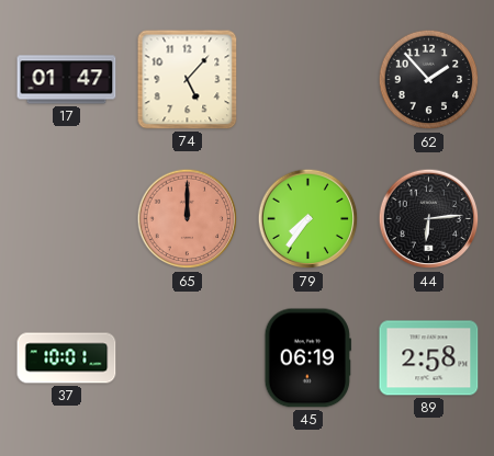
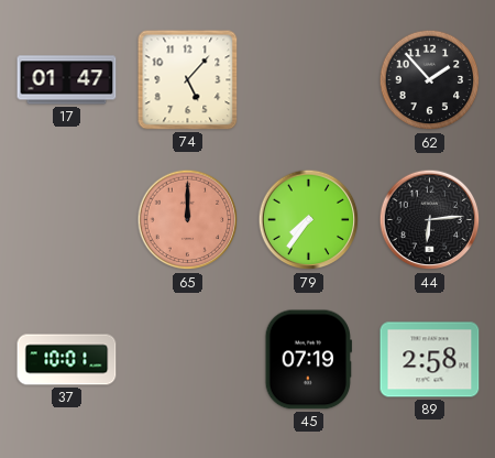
45: 06:19 -> 07:19
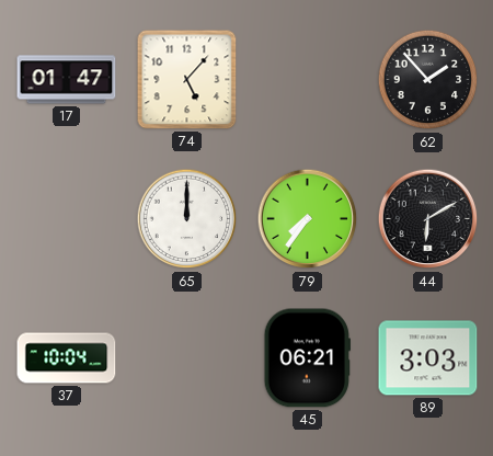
65 dial: salmon -> white
44: 6:14 -> 6:10
37: 10:01 -> 10:04
45: 07:19 -> 06:21
89: 2:58 -> 3:03
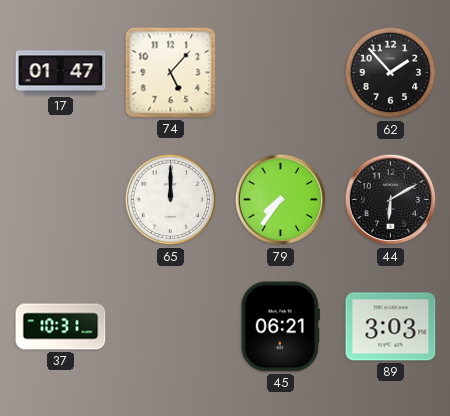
37: 10:04 -> 10:31
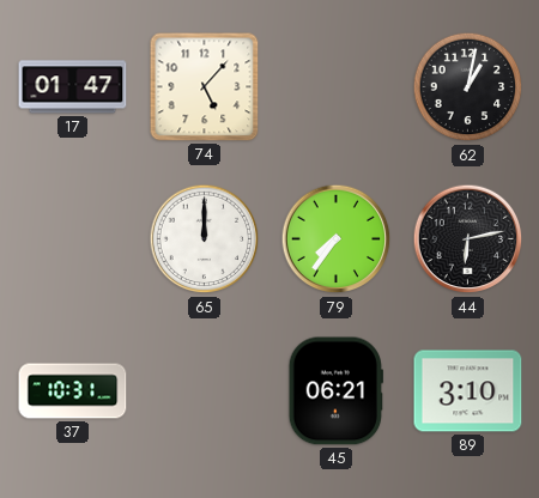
62: 1:53 -> 1:02
44: 6:10 -> 6:13
89: 3:03 -> 3:10
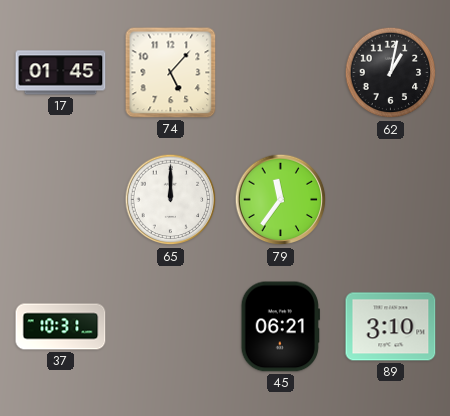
17: 01:47 -> 01:45
79: 7:36 -> 11:36
44: 6:13 -> none
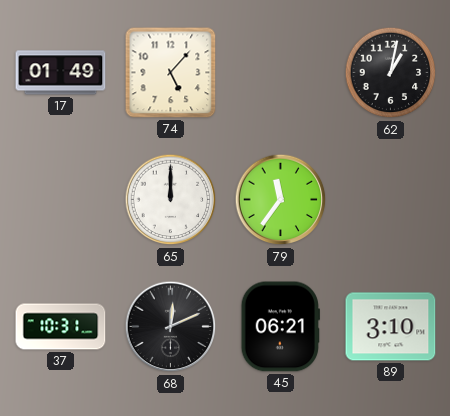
17: 01:45 -> 01:49
68: none -> 12:11
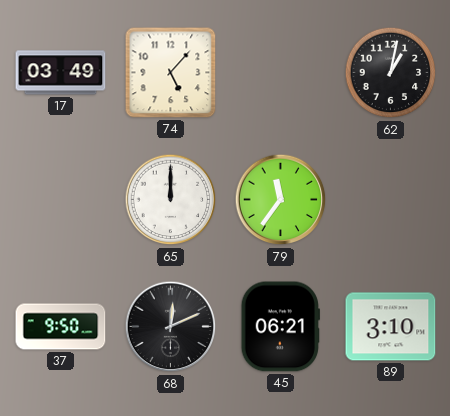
17: 01:49 -> 03:49
37: 10:31 -> 9:50
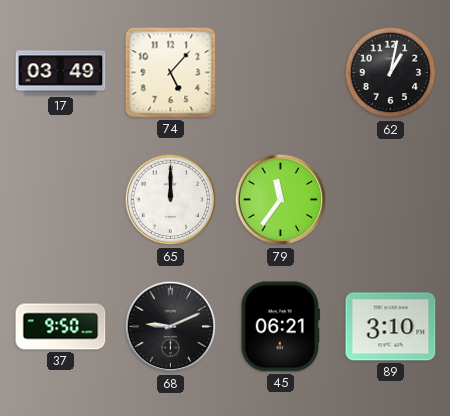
68: 12:11 -> 9:11
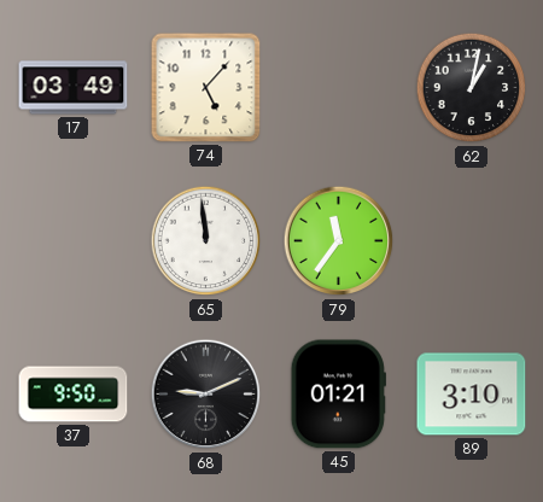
65: 12:00 -> 11:59
45: 06:21 -> 01:21
